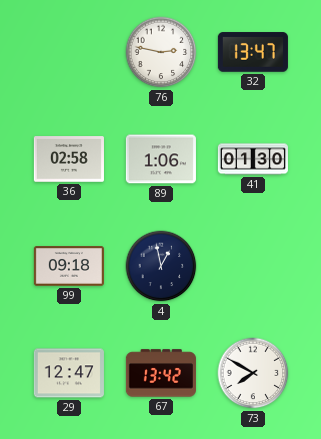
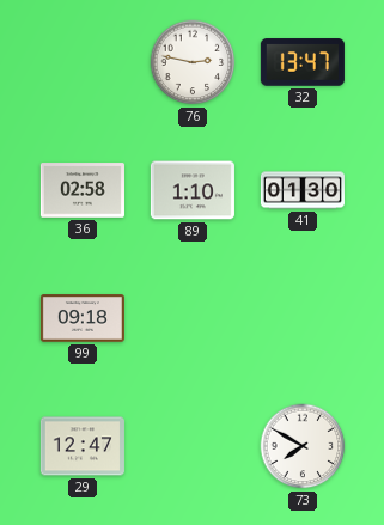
89: 1:06 -> 1:10
4: 12:58 -> none
67: 13:42 -> none
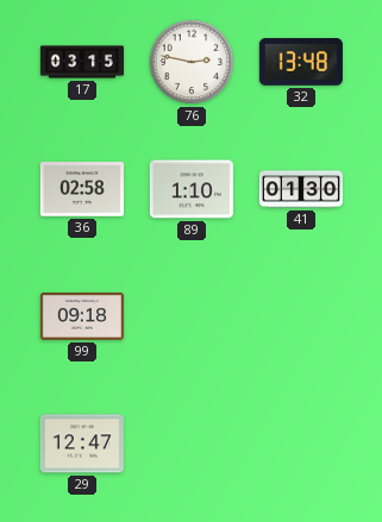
17: none -> 03:15
32: 13:47 -> 13:48
73: 7:50 -> none
